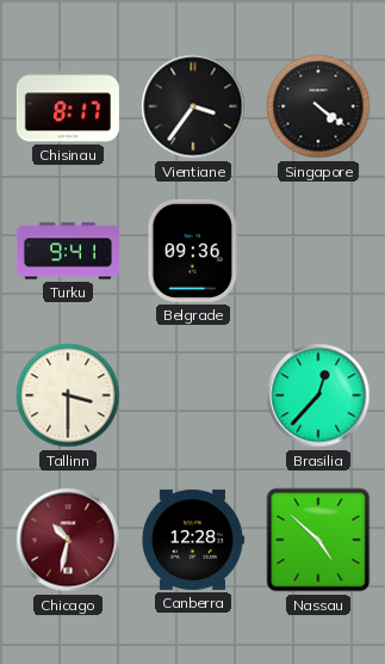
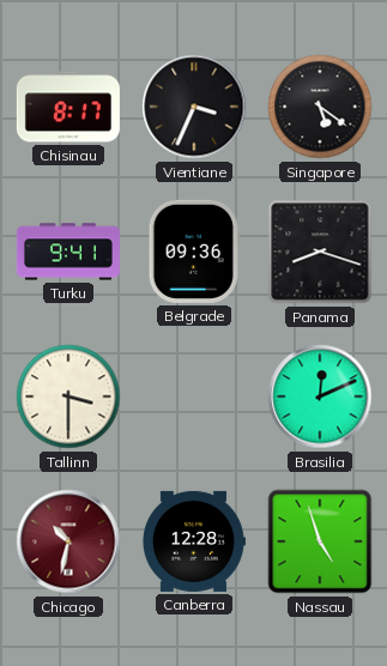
Vientiane: 3:36 -> 3:34
Singapore: 4:21 -> 5:21
Panama: none -> 8:18
Brasilia: 12:37 -> 12:11
Nassau: 4:52 -> 4:57
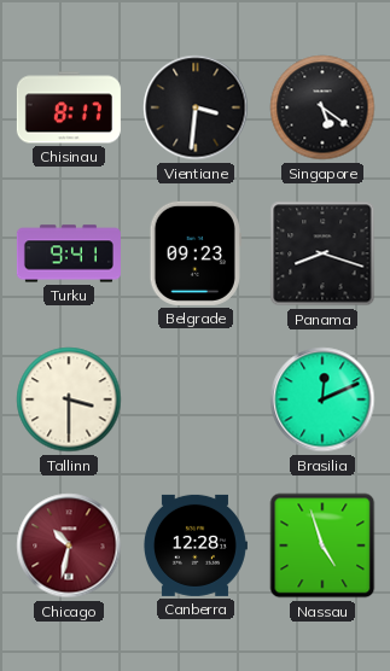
Vientiane: 3:34 -> 3:31
Belgrade: 09:36 -> 09:23
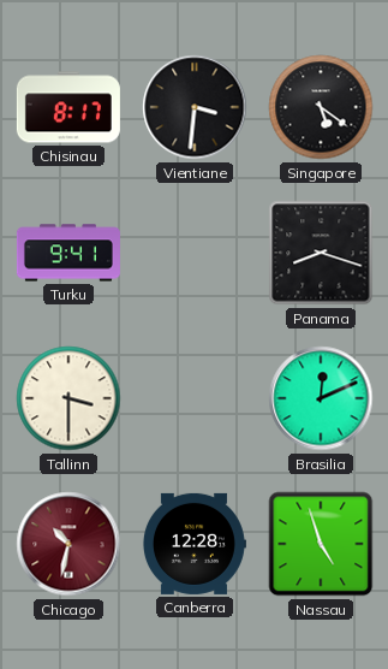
Belgrade: 09:23 -> none
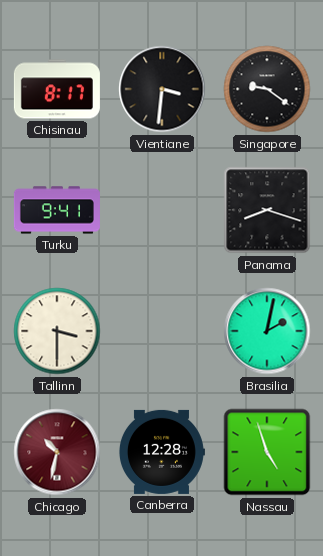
Singapore: 5:21 -> 9:21
Brasilia: 12:11 -> 2:02
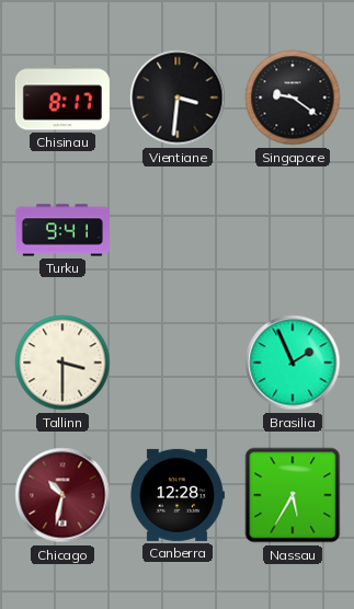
Panama: 8:18 -> none
Brasilia: 2:02 -> 1:56
Nassau: 4:57 -> 5:35
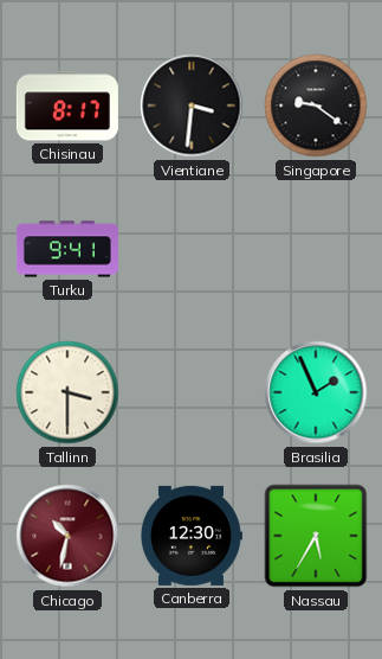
Canberra: 12:28 -> 12:30
